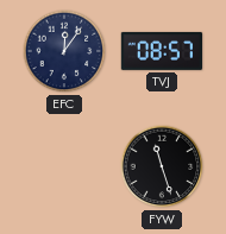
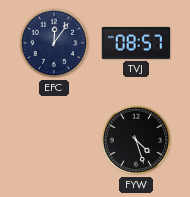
FYW: 11:27 -> 4:27
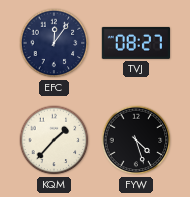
TVJ: 08:57 -> 08:27
KQM: none -> 1:37
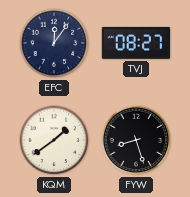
KQM: 1:37 -> 1:39
FYW: 4:27 -> 8:27
